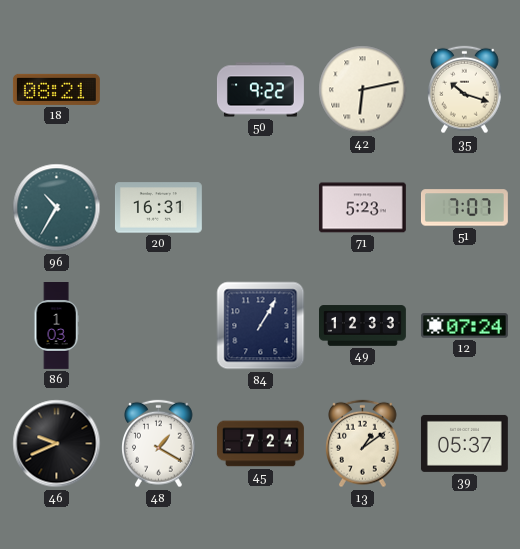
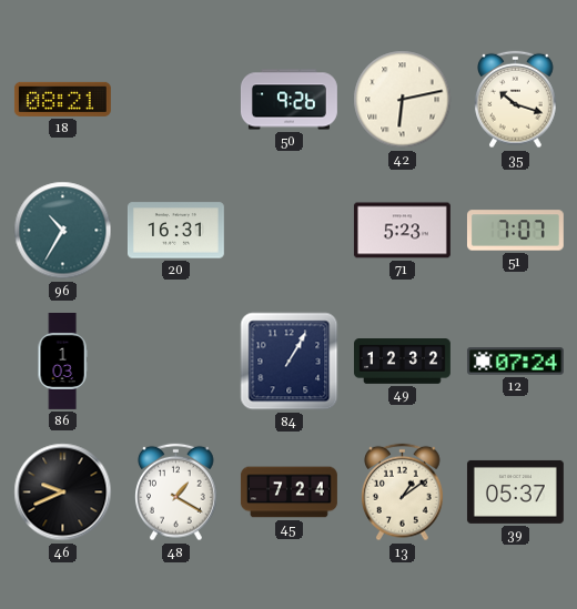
50: 9:22 -> 9:26
49: 12:33 -> 12:32
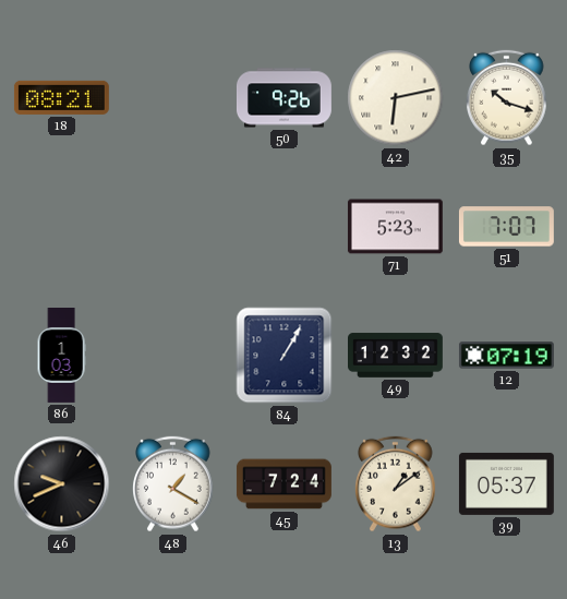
96: 10:35 -> none
20: 16:31 -> none
12: 07:24 -> 07:19
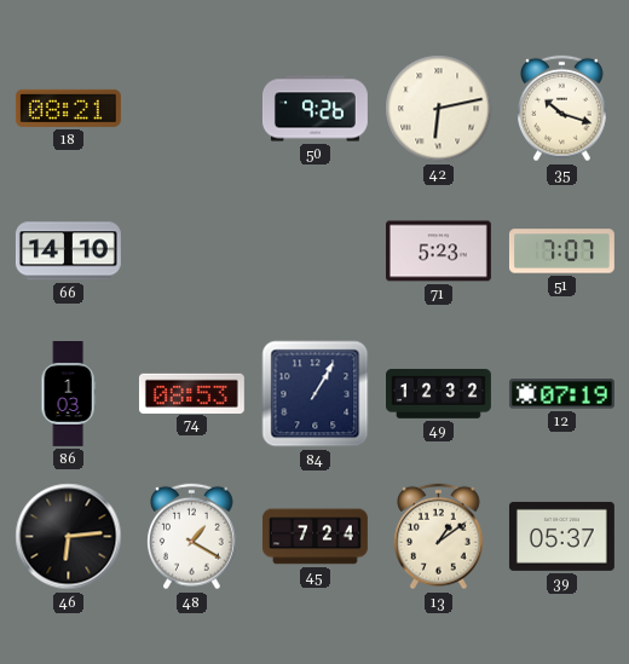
66: none -> 14:10
74: none -> 08:53
46: 9:41 -> 6:14
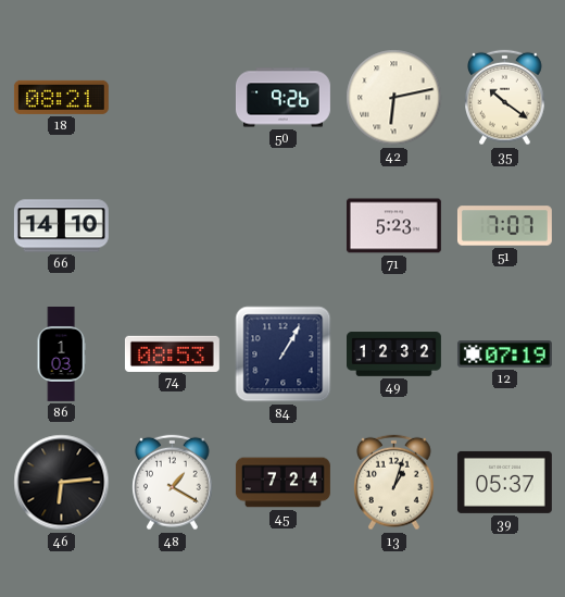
35: 10:18 -> 10:21
13: 1:09 -> 1:03
